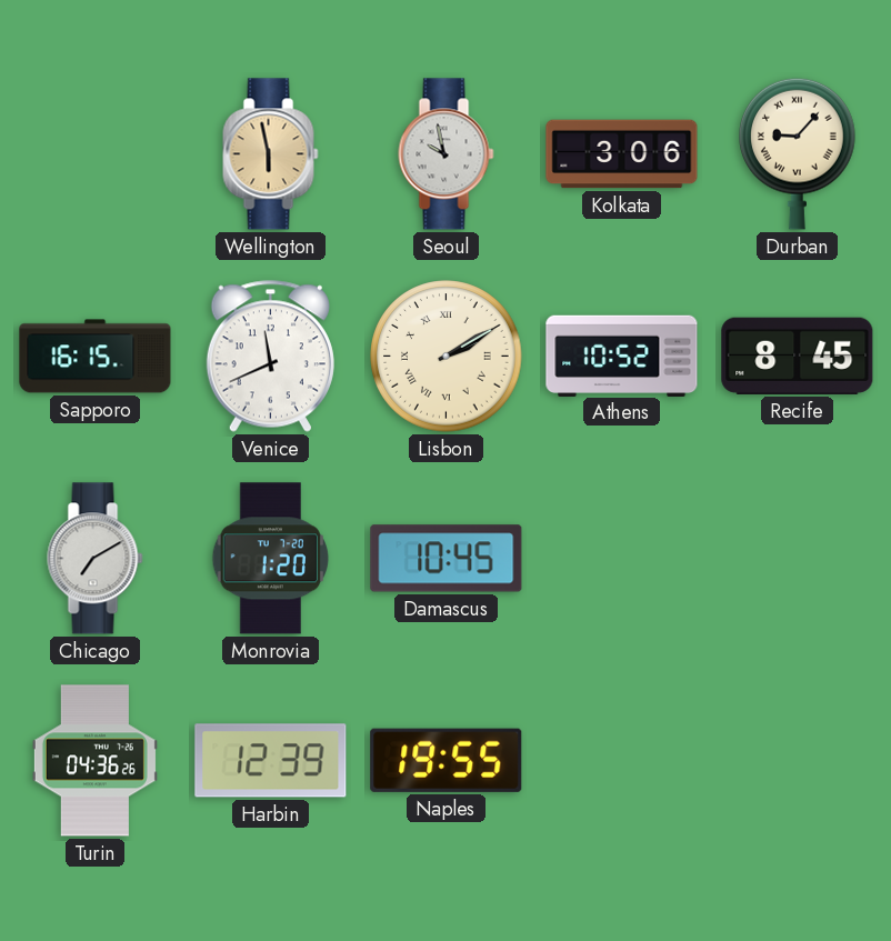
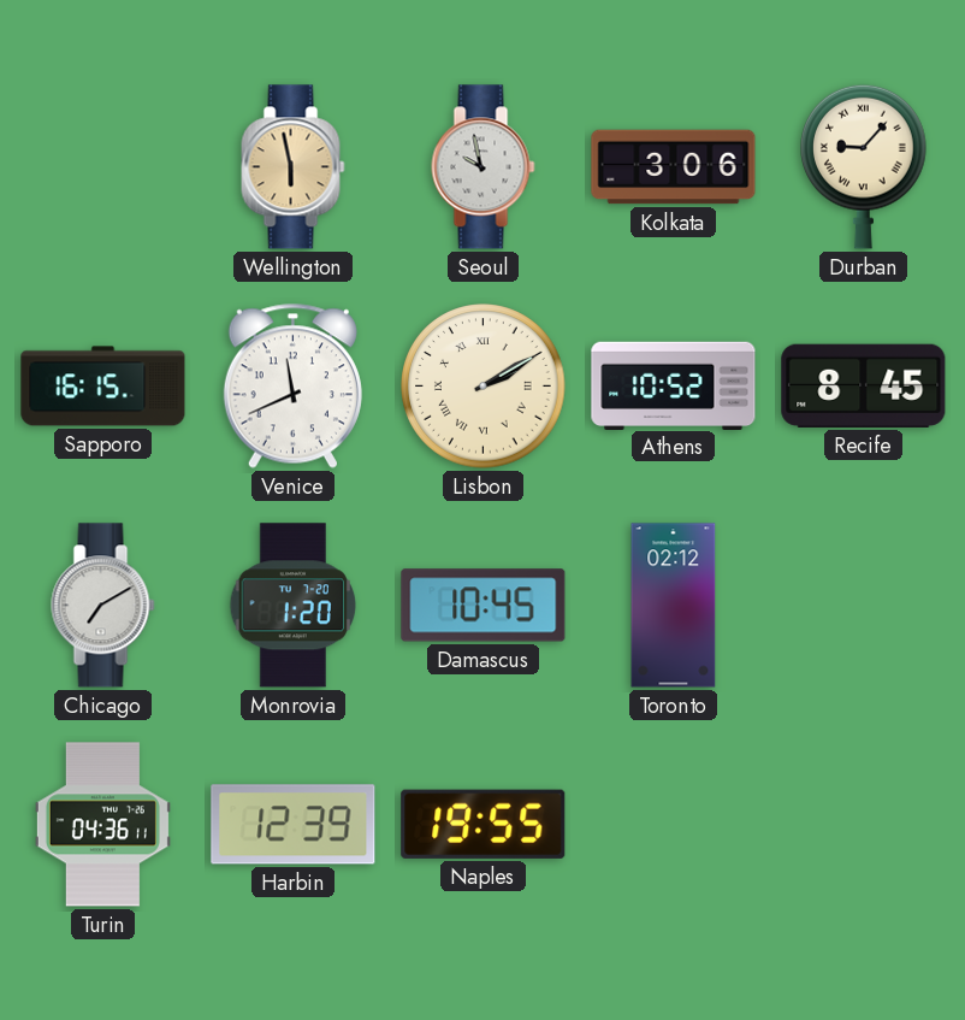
Toronto: none -> 02:12
Turin: 04:36:26 -> 04:36:11
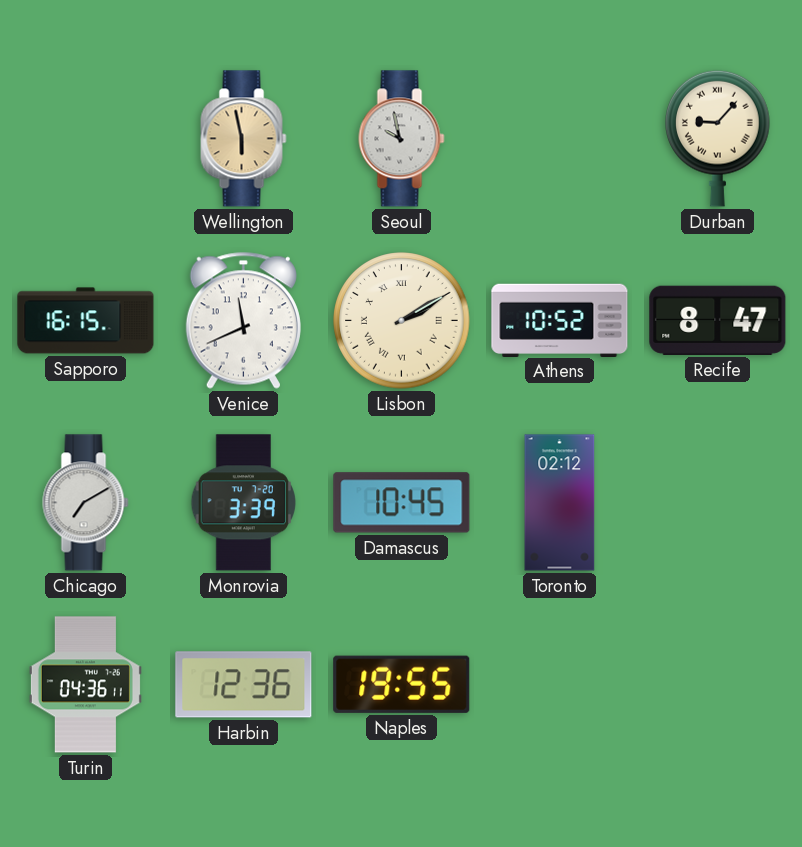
Kolkata: 3:06 -> none
Recife: 8:45 -> 8:47
Monrovia: 1:20 -> 3:39
Harbin: 12:39 -> 12:36
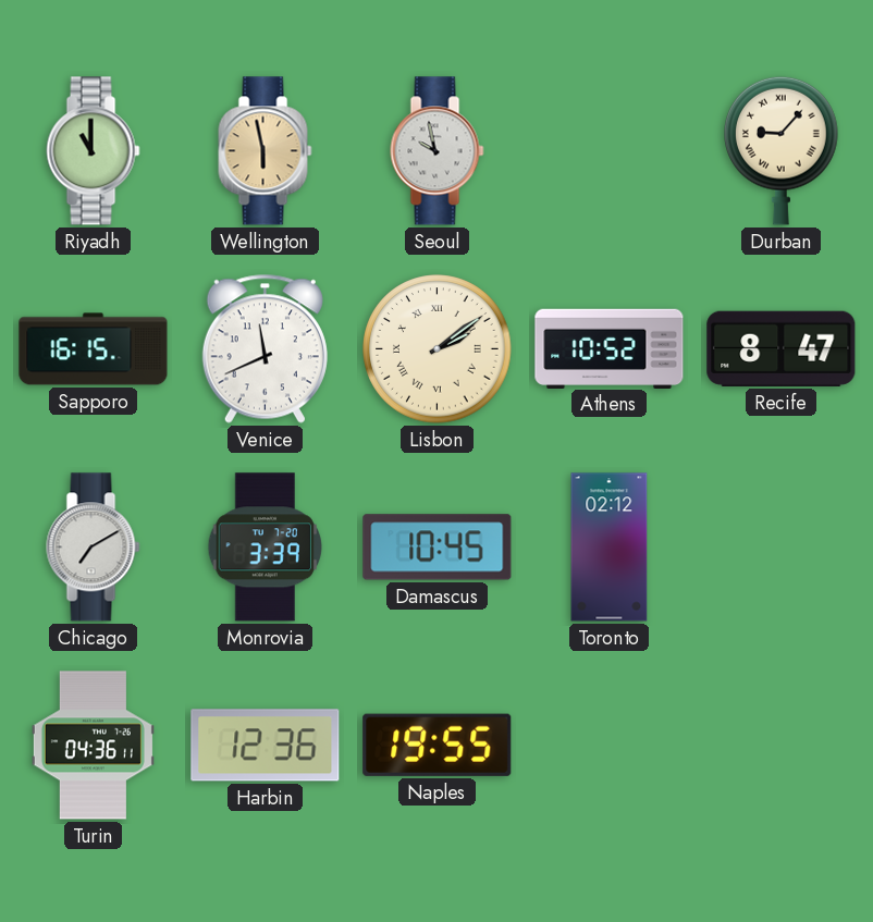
Riyadh: none -> 11:00
Lisbon: 2:10 -> 2:09
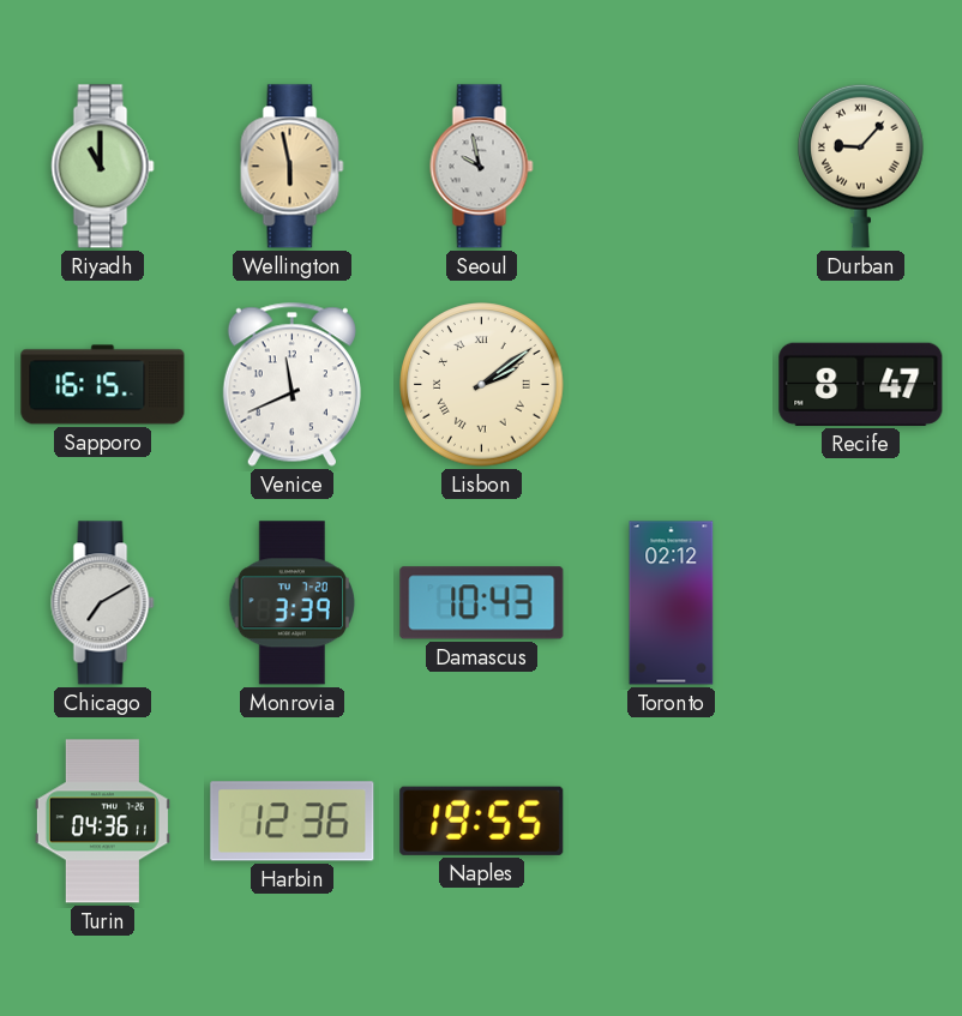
Athens: 10:52 -> none
Damascus: 10:45 -> 10:43
